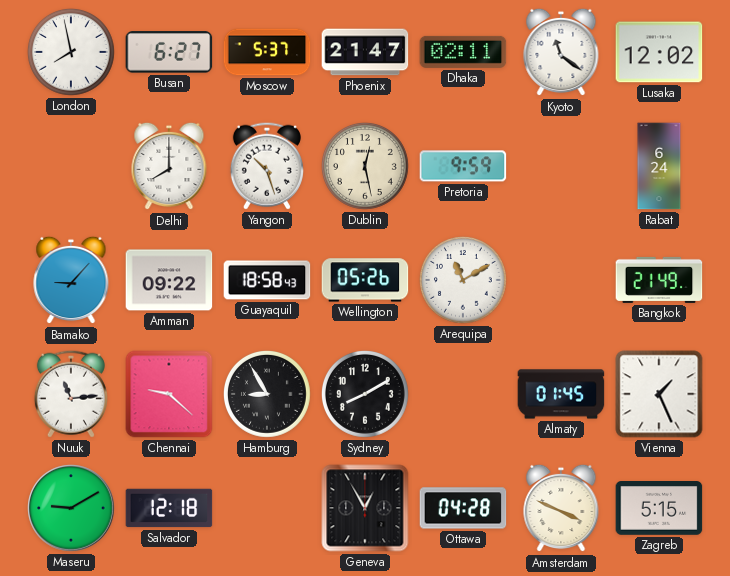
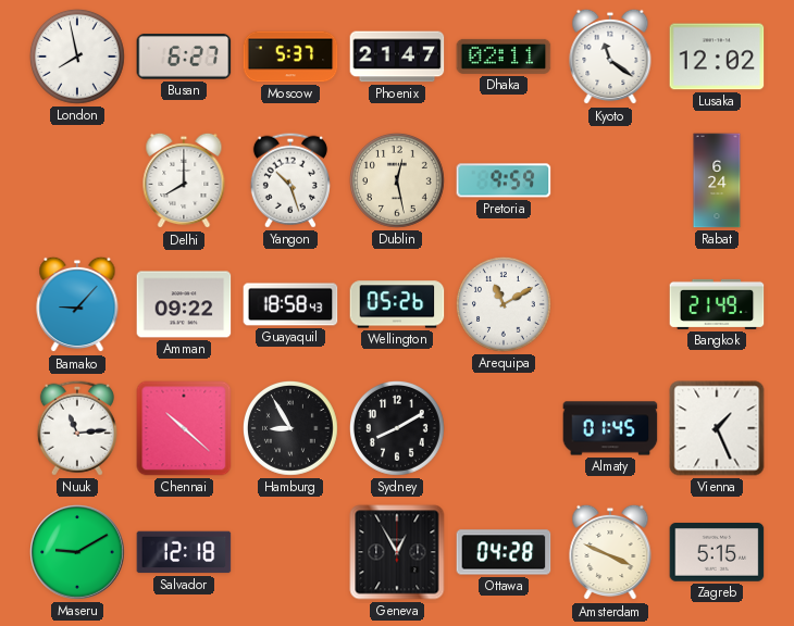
Chennai: 9:22 -> 10:22
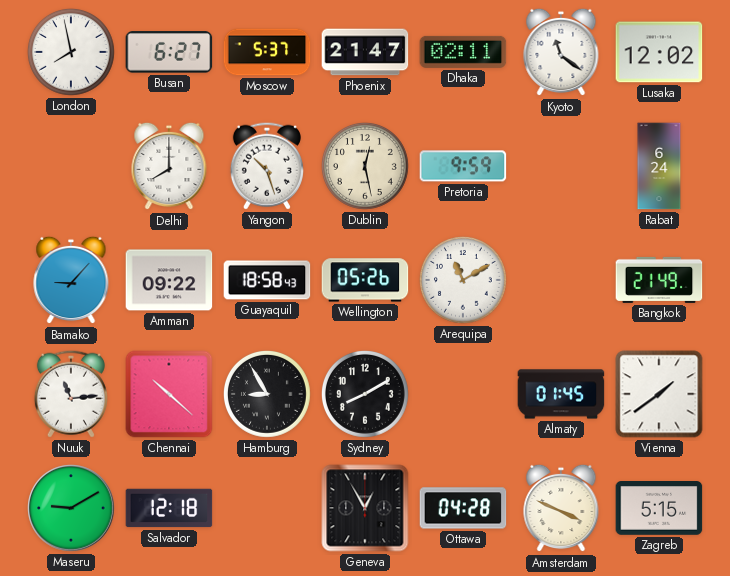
Vienna: 1:26 -> 1:39
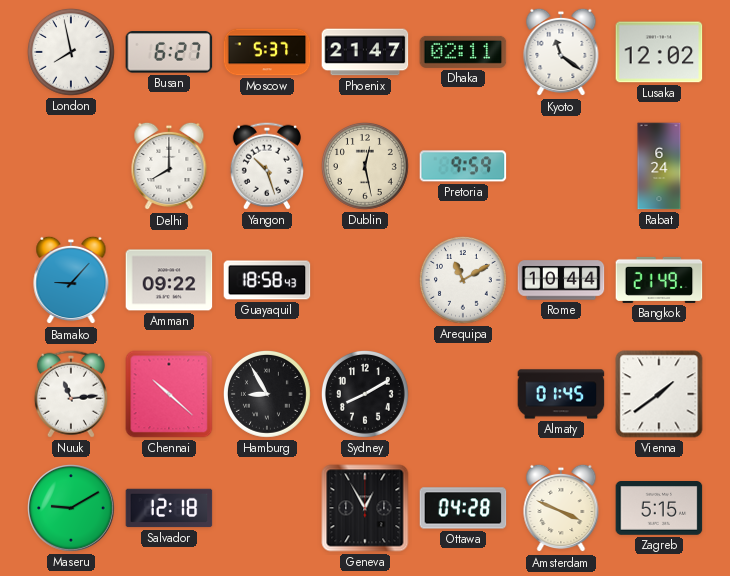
Wellington: 05:26 -> none
Rome: none -> 10:44
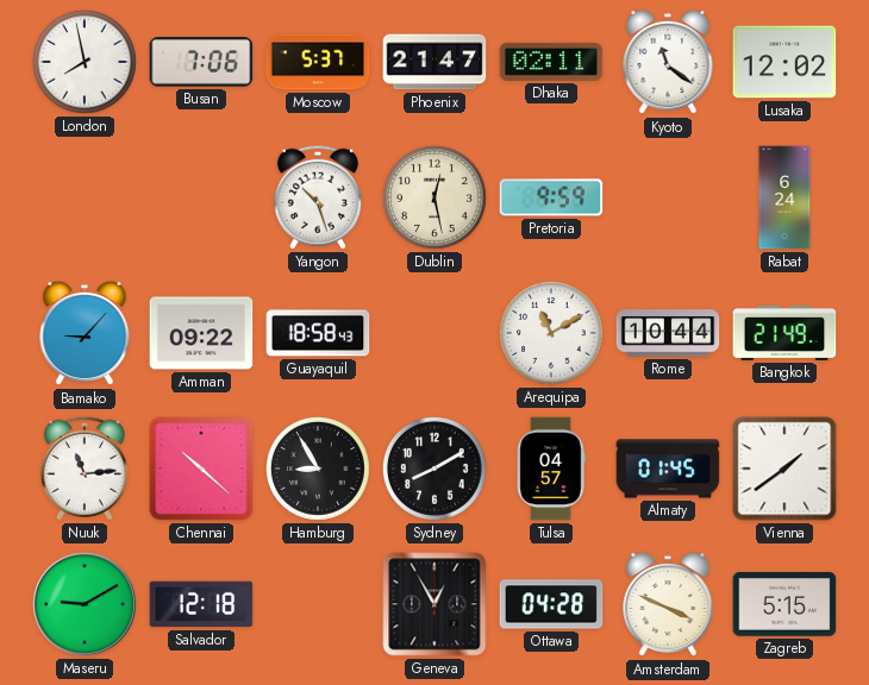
Busan: 6:27 -> 7:06
Delhi: 8:00 -> none
Tulsa: none -> 04:57
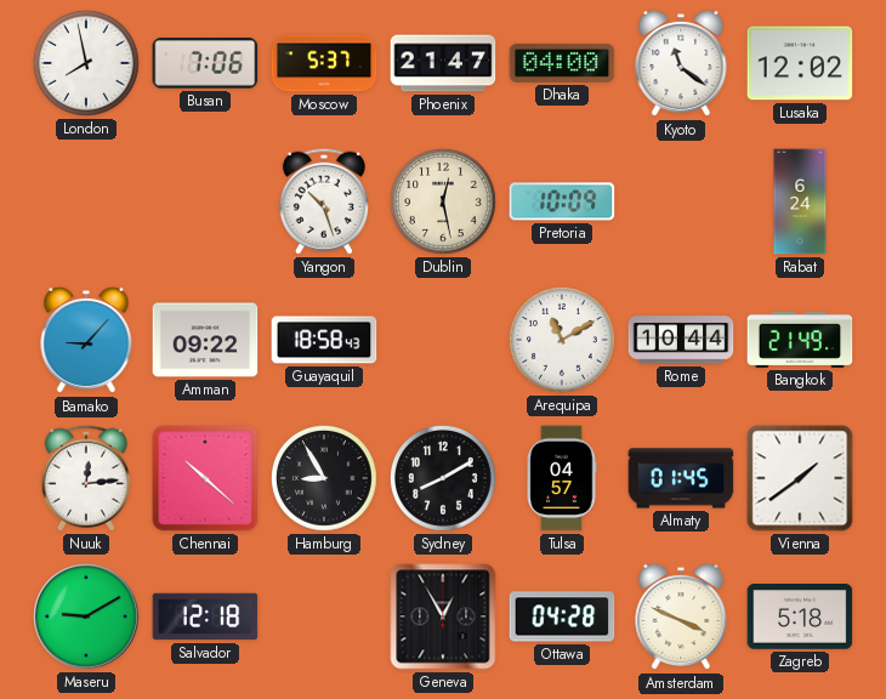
Dhaka: 02:11 -> 04:00
Pretoria: 9:59 -> 10:09
Nuuk: 11:14 -> 12:14
Zagreb: 5:15 -> 5:18
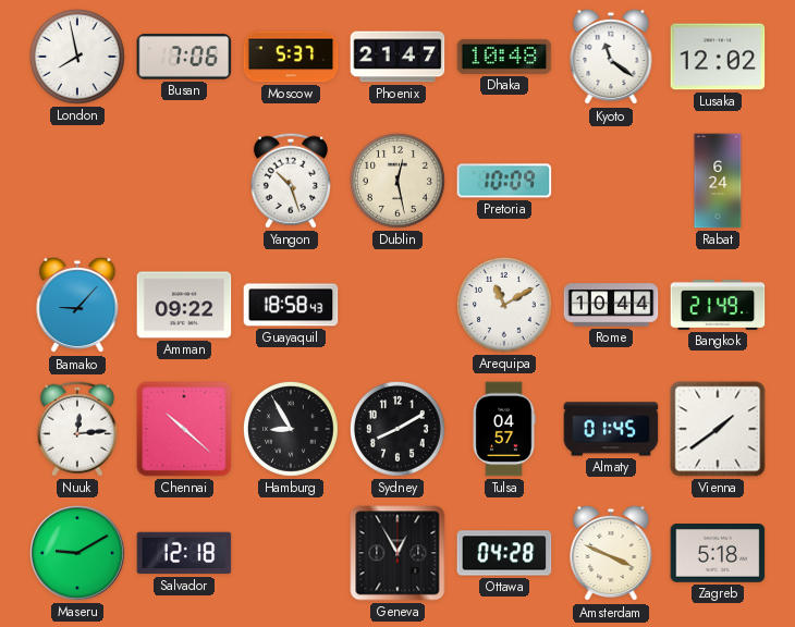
Dhaka: 04:00 -> 10:48
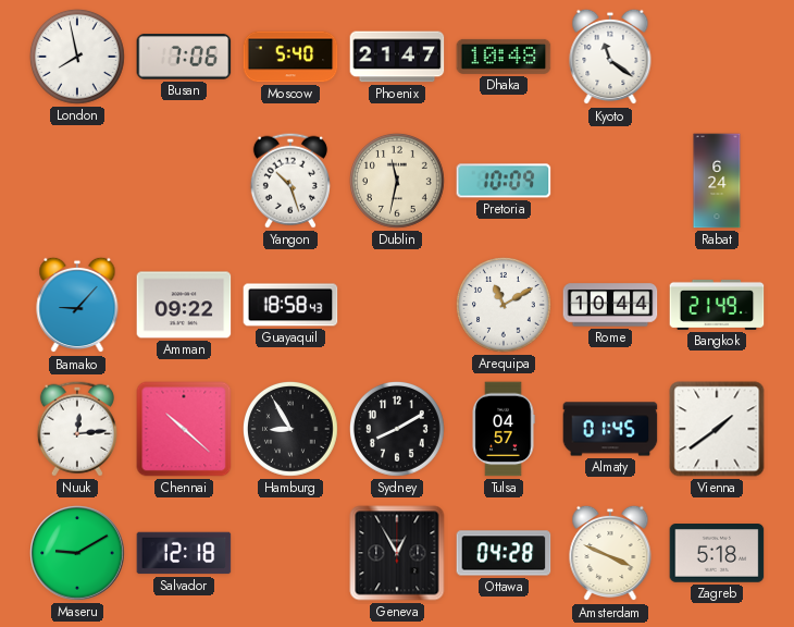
Moscow: 5:37 -> 5:40
Lusaka: 12:02 -> none
Dublin: 12:28 -> 11:32
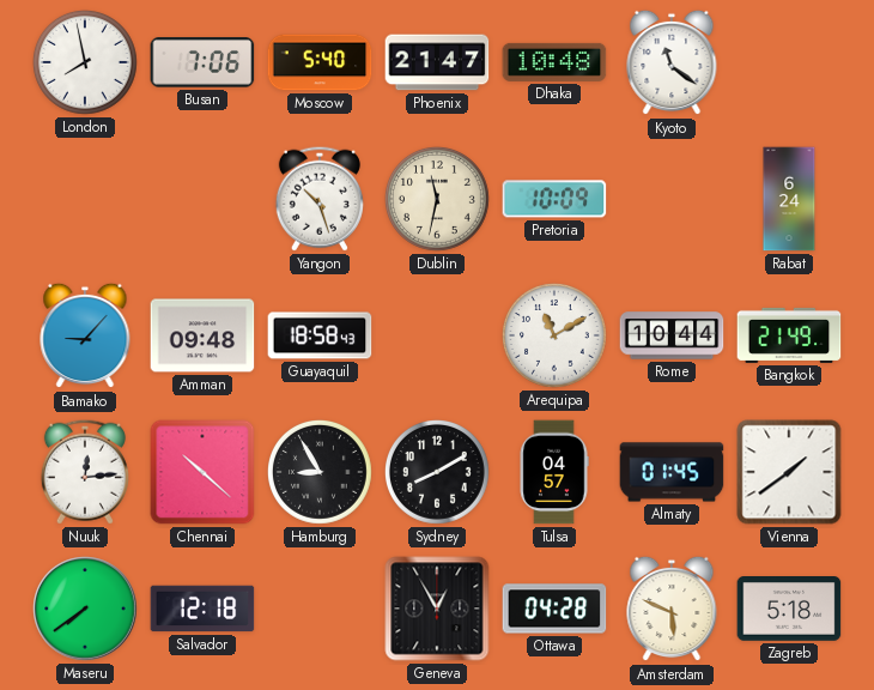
Amman: 09:22 -> 09:48
Maseru: 9:10 -> 7:39
Amsterdam: 3:49 -> 5:49
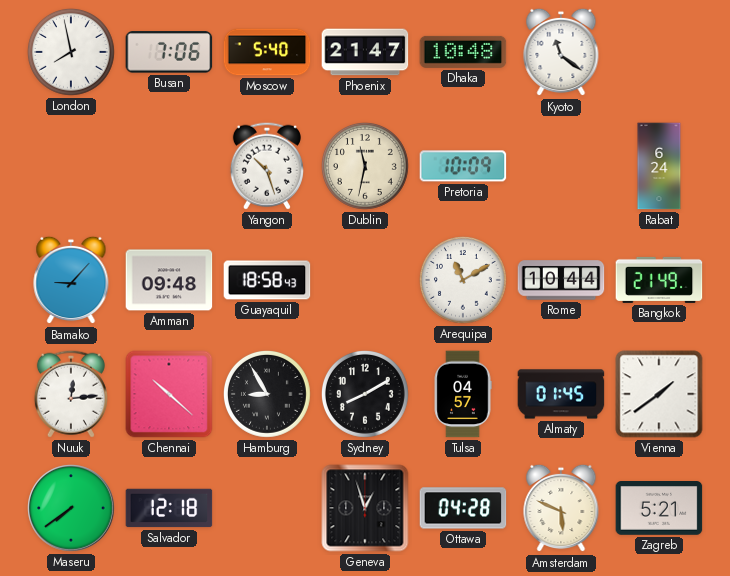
Geneva: 12:55 -> 12:57
Zagreb: 5:18 -> 5:21
